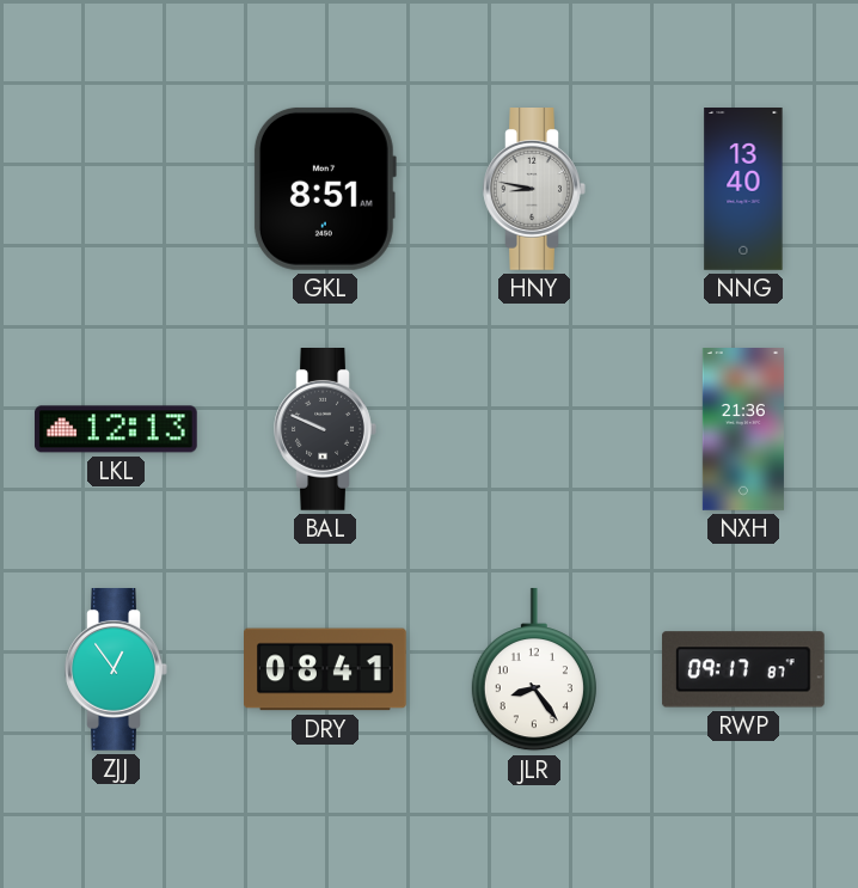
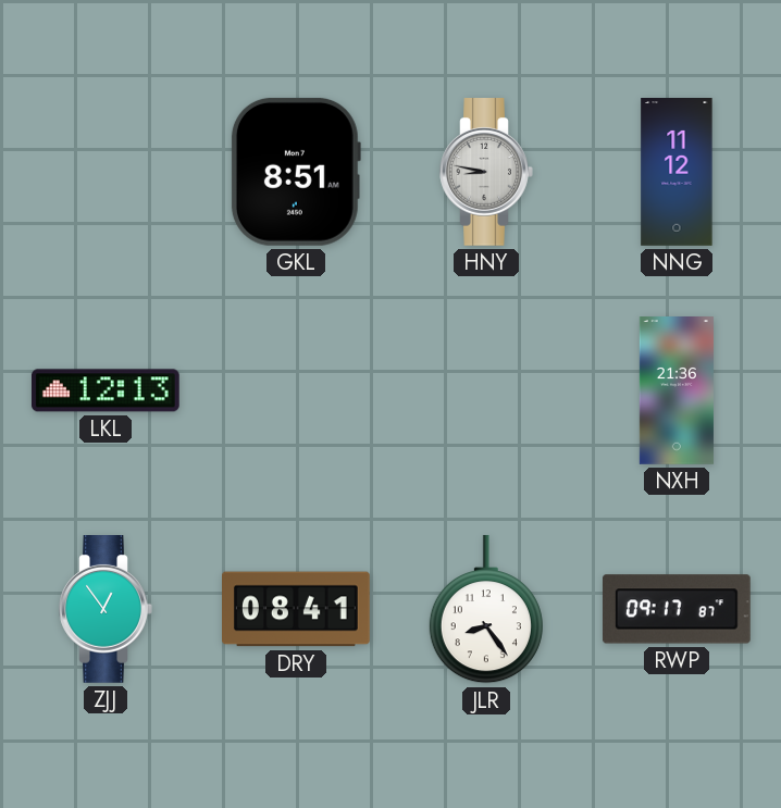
NNG: 13:40 -> 11:12
BAL: 9:49 -> none
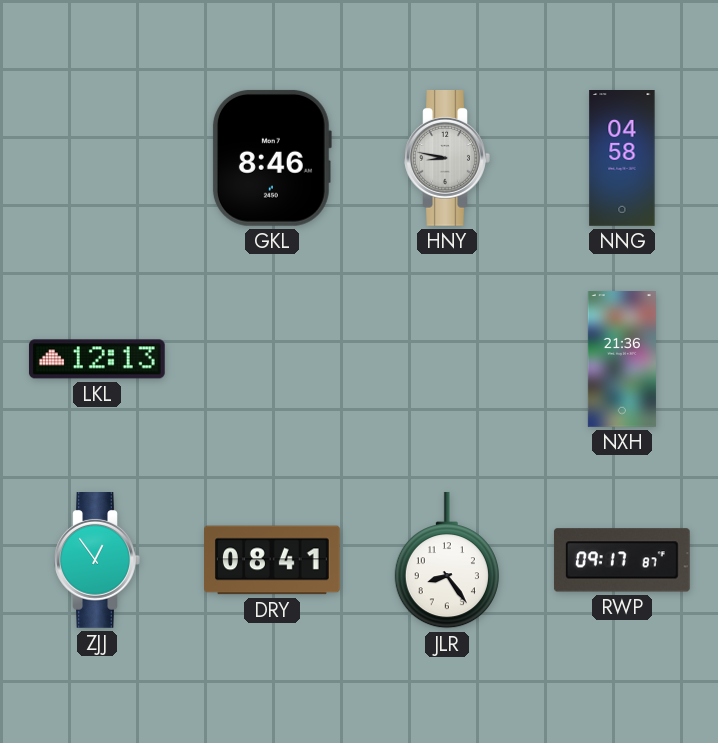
GKL: 8:51 -> 8:46
NNG: 11:12 -> 04:58
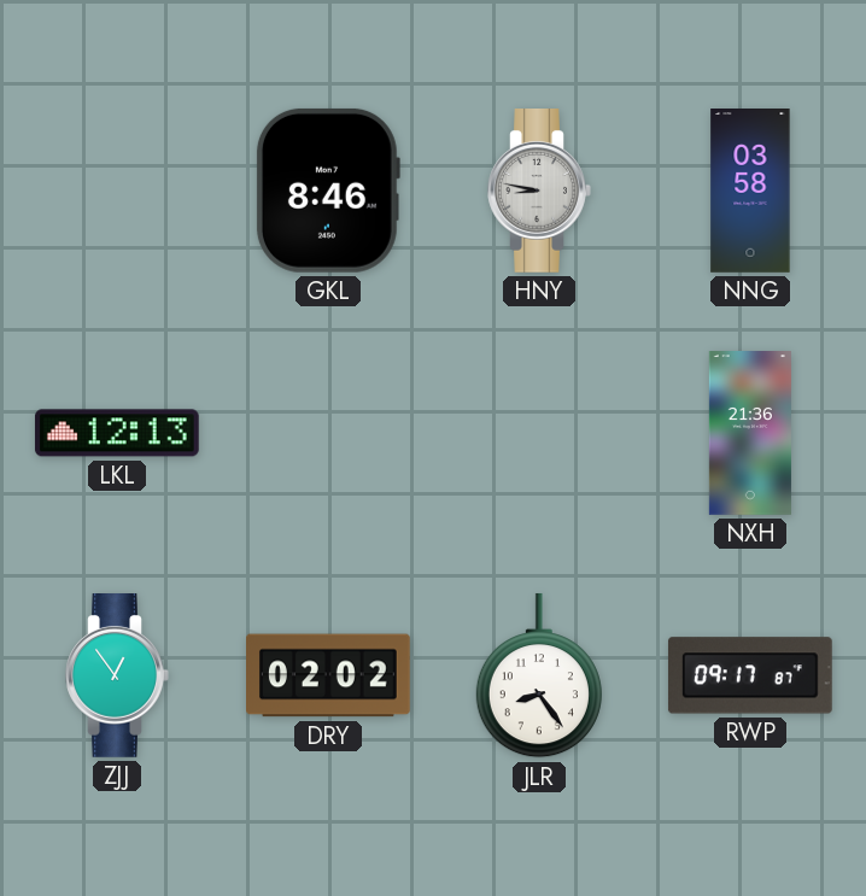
NNG: 04:58 -> 03:58
DRY: 08:41 -> 02:02
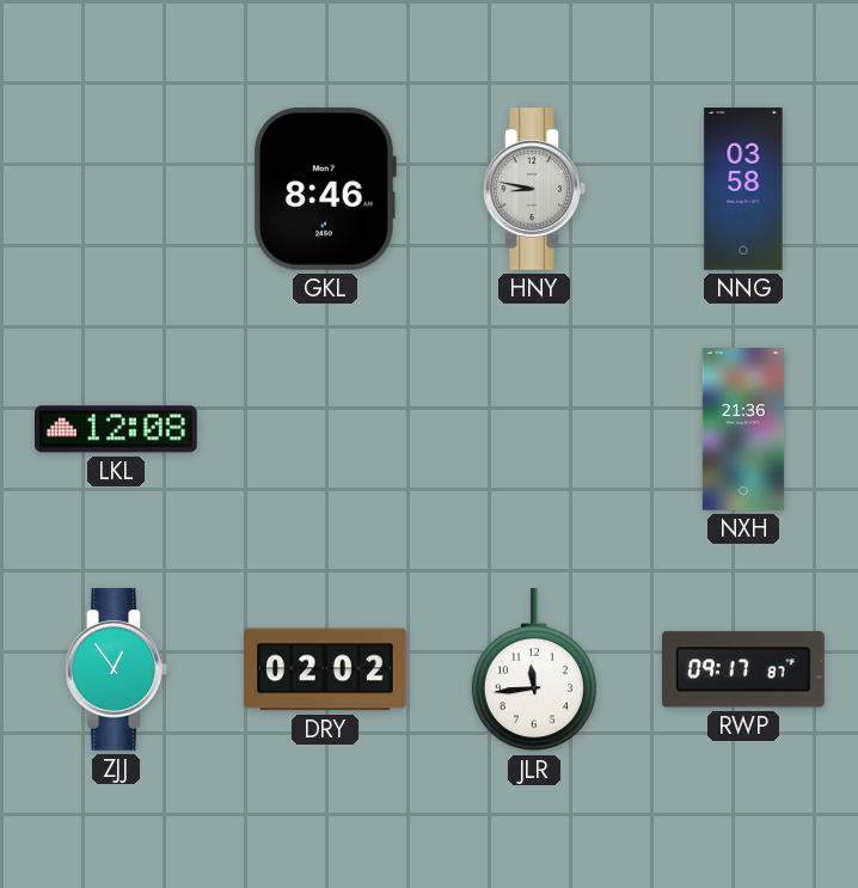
LKL: 12:13 -> 12:08
JLR: 8:24 -> 11:44
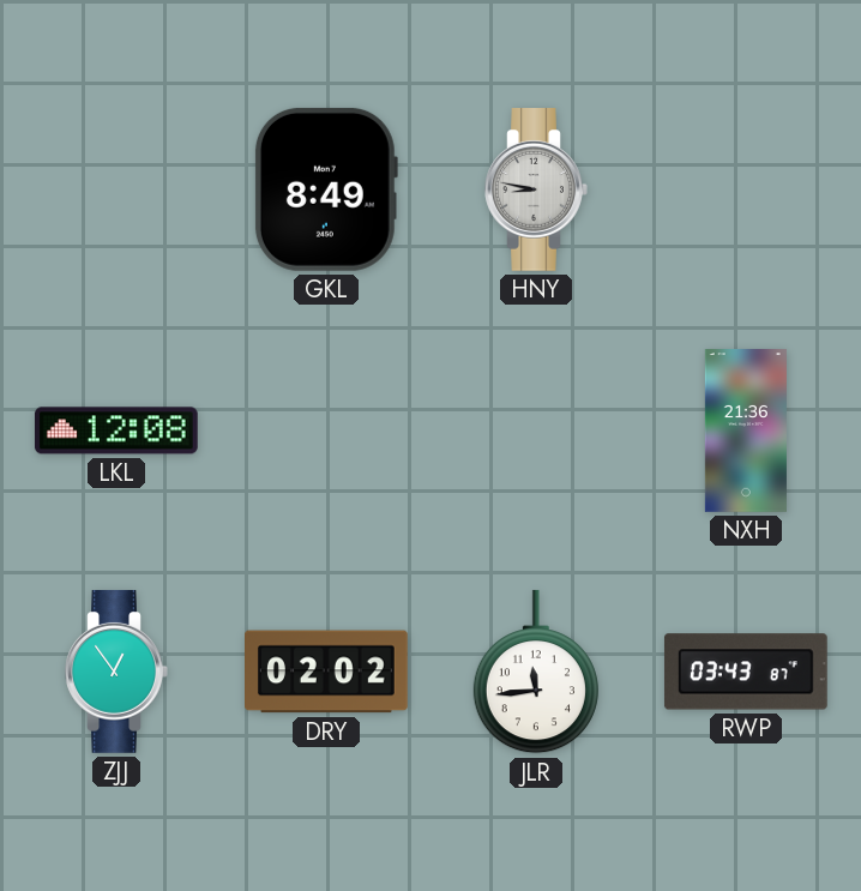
GKL: 8:46 -> 8:49
NNG: 03:58 -> none
RWP: 09:17 -> 03:43
